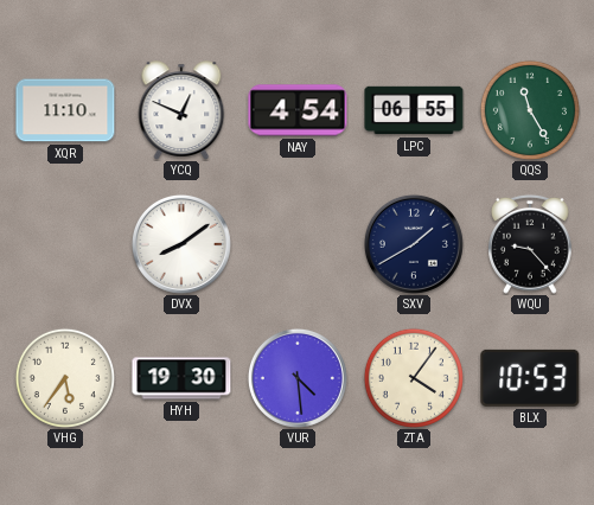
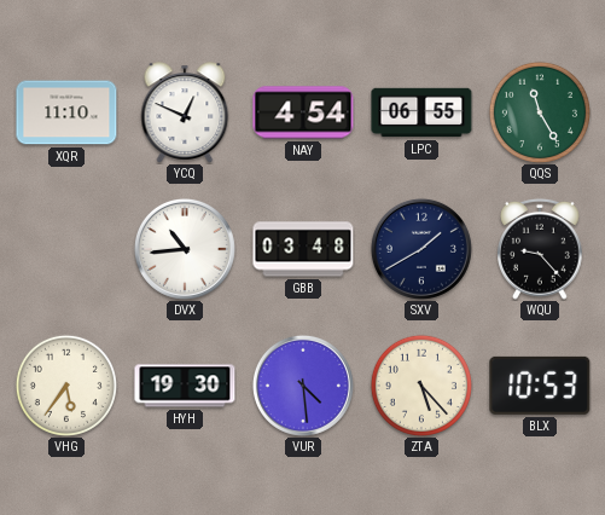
DVX: 8:09 -> 10:44
GBB: none -> 03:48
ZTA: 4:06 -> 5:23
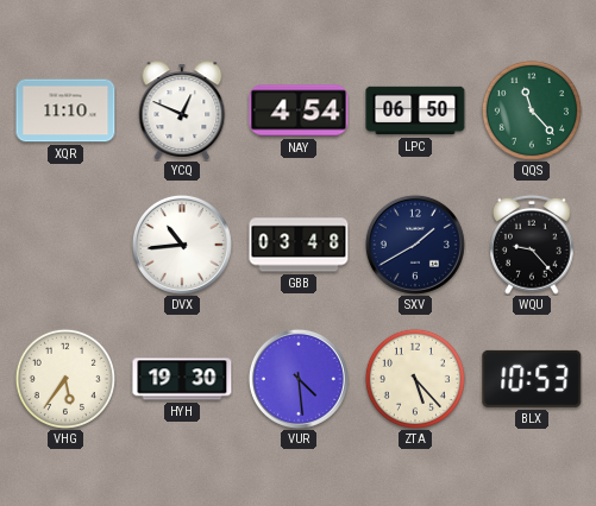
LPC: 06:55 -> 06:50
QQS: 11:25 -> 11:23
